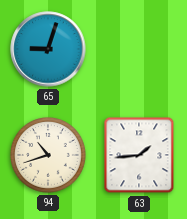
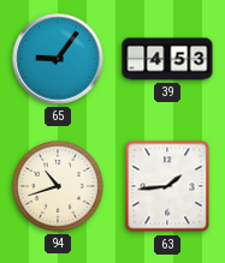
65: 9:03 -> 9:06
39: none -> 4:53
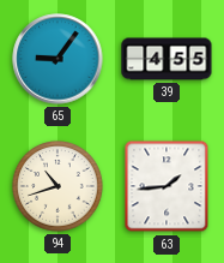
39: 4:53 -> 4:55
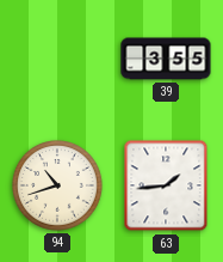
65: 9:06 -> none
39: 4:55 -> 3:55
